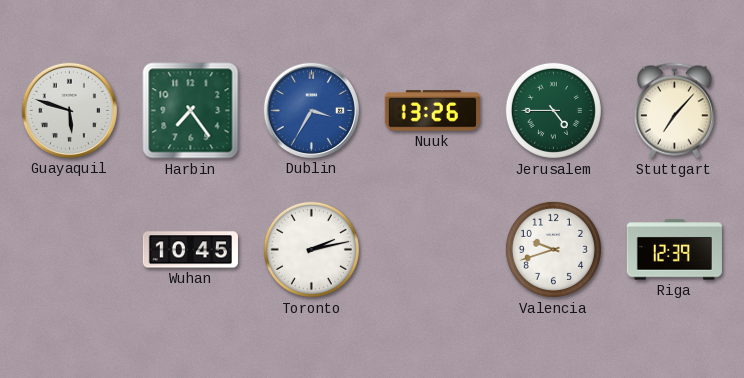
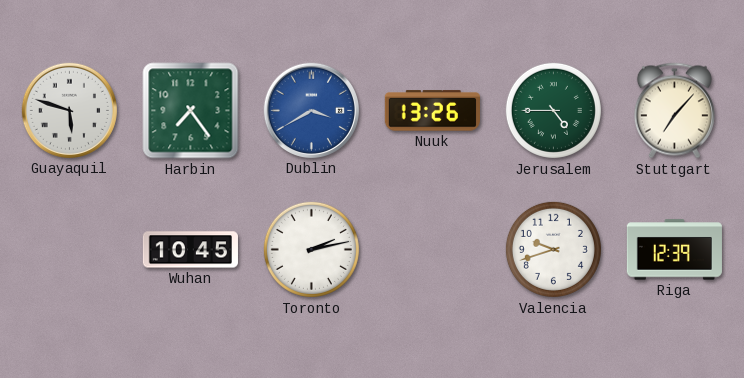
Dublin: 3:35 -> 3:40
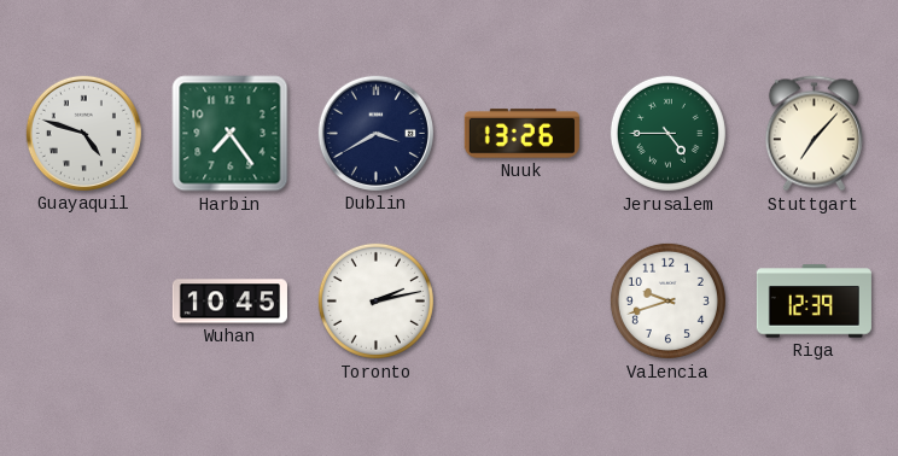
Guayaquil: 5:48 -> 4:48
Dublin dial: blue -> navy
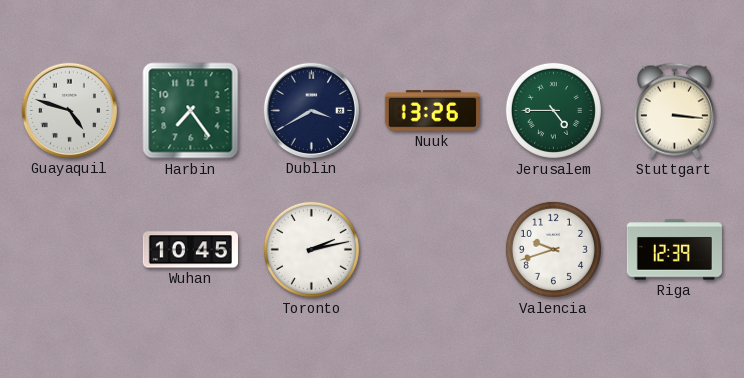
Stuttgart: 7:07 -> 3:16
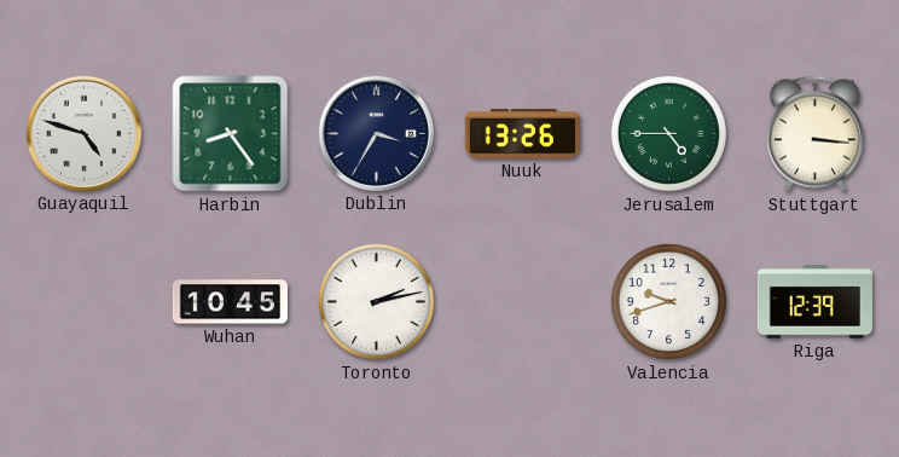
Harbin: 7:24 -> 8:24
Dublin: 3:40 -> 3:35
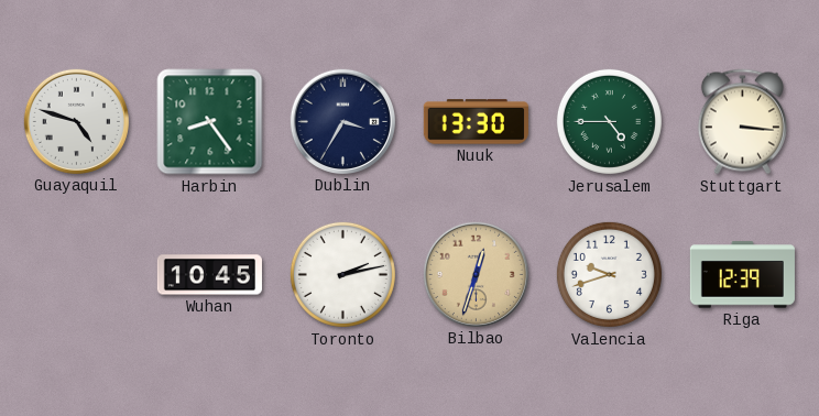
Nuuk: 13:26 -> 13:30
Bilbao: none -> 12:33
